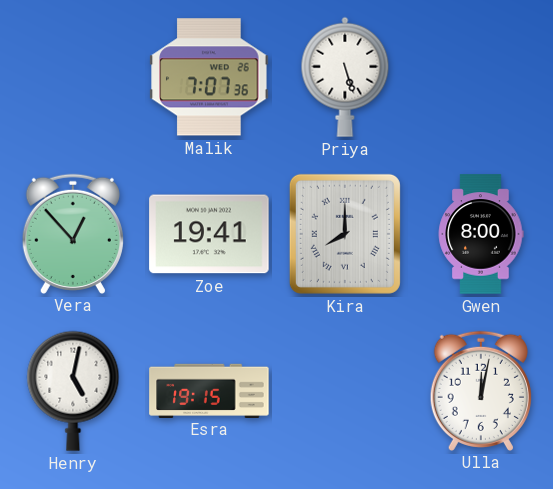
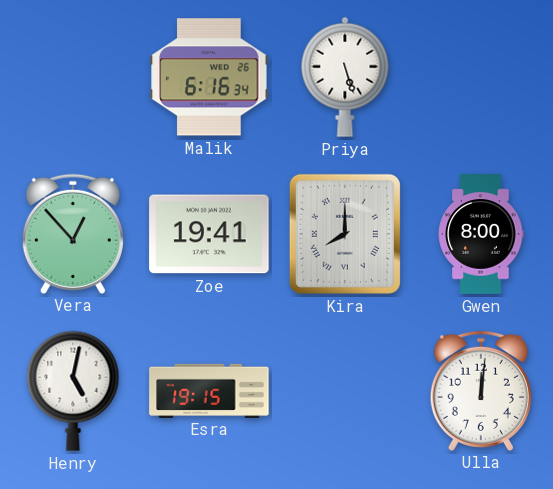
Malik: 7:07 -> 6:16
Ulla: 12:02 -> 12:01
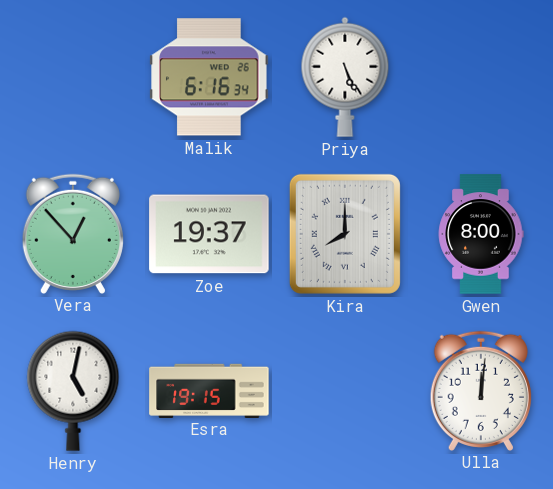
Priya: 5:27 -> 5:26
Zoe: 19:41 -> 19:37
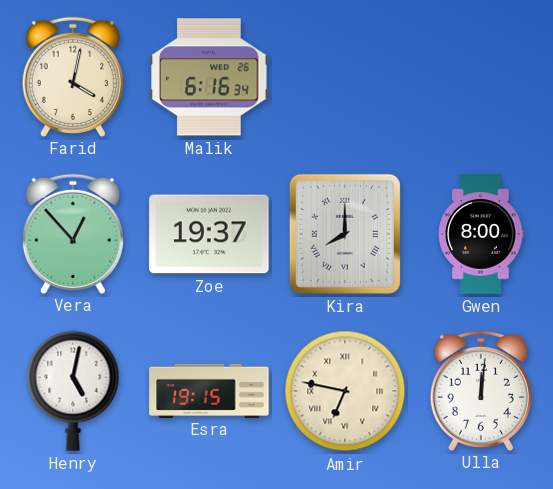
Farid: none -> 4:02
Priya: 5:26 -> none
Amir: none -> 6:47
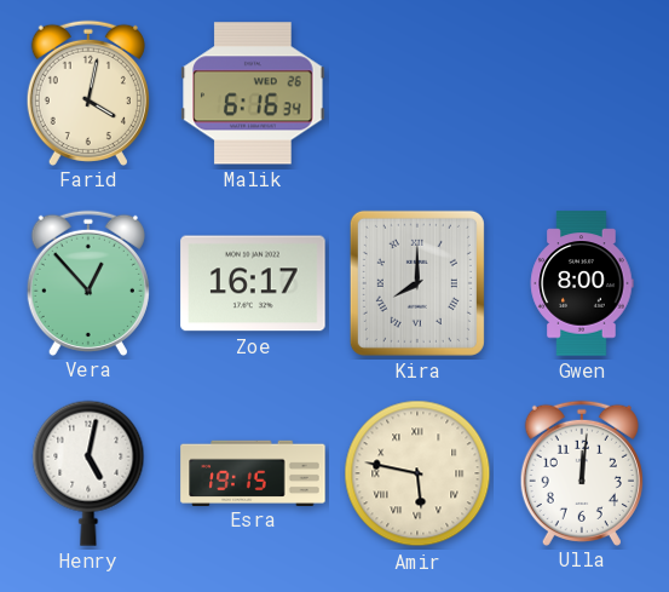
Zoe: 19:37 -> 16:17
Amir: 6:47 -> 5:47
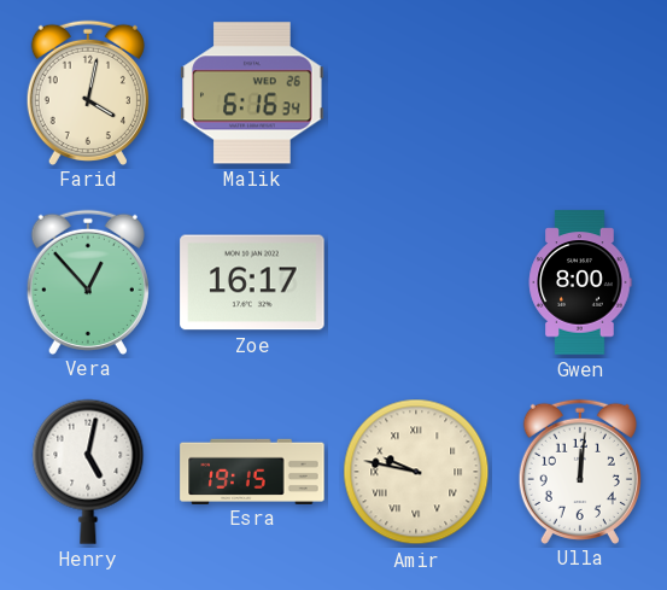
Kira: 8:00 -> none
Amir: 5:47 -> 9:47
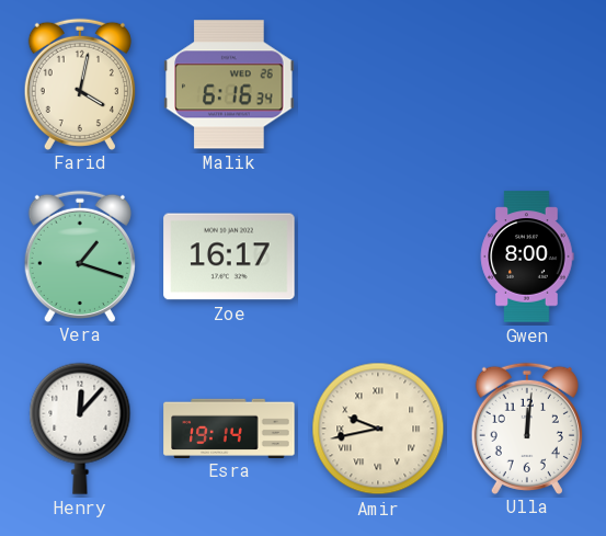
Vera: 12:53 -> 1:18
Henry: 5:02 -> 12:07
Esra: 19:15 -> 19:14
Amir: 9:47 -> 9:43
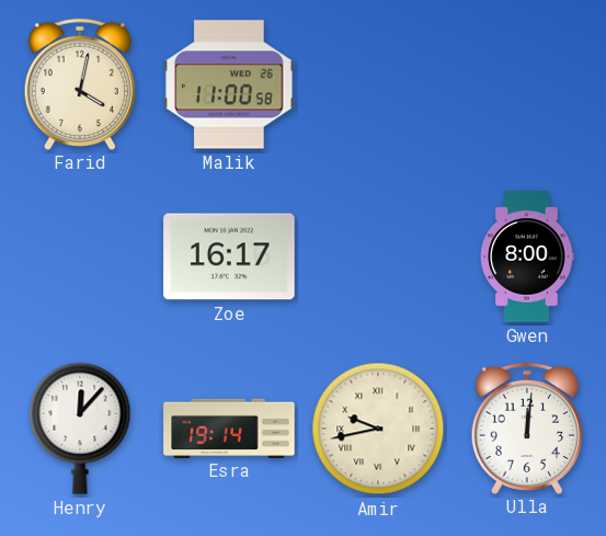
Malik: 6:16 -> 11:00
Vera: 1:18 -> none
